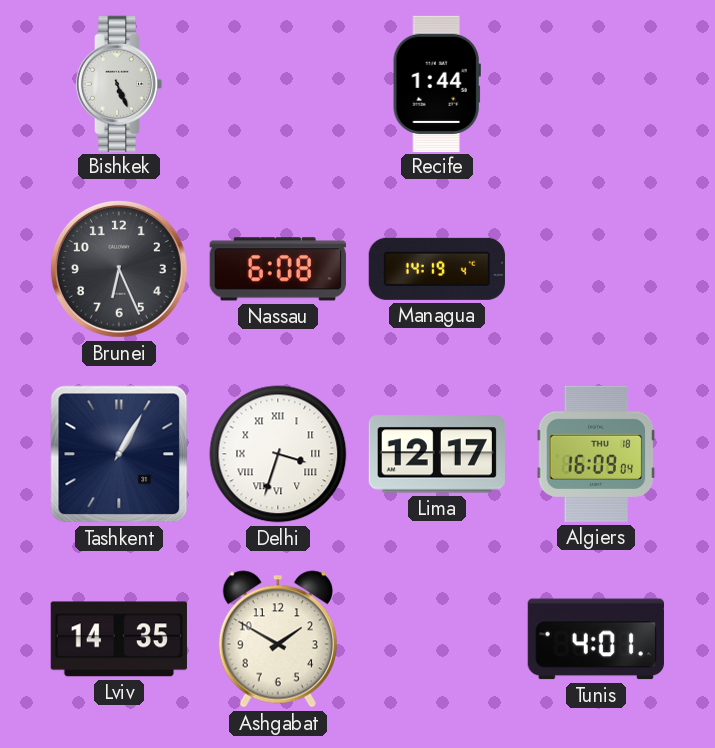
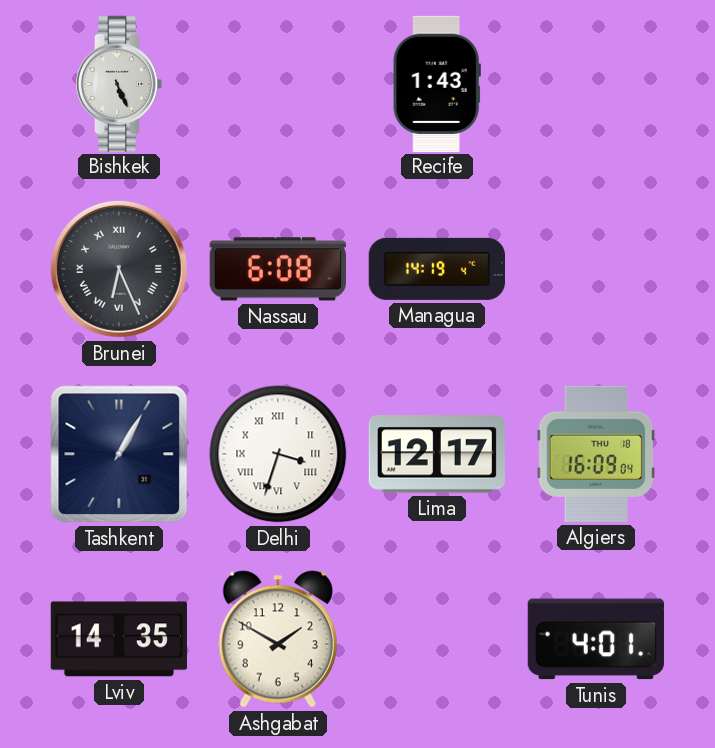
Recife: 1:44 -> 1:43
Brunei numerals: Arabic -> Roman
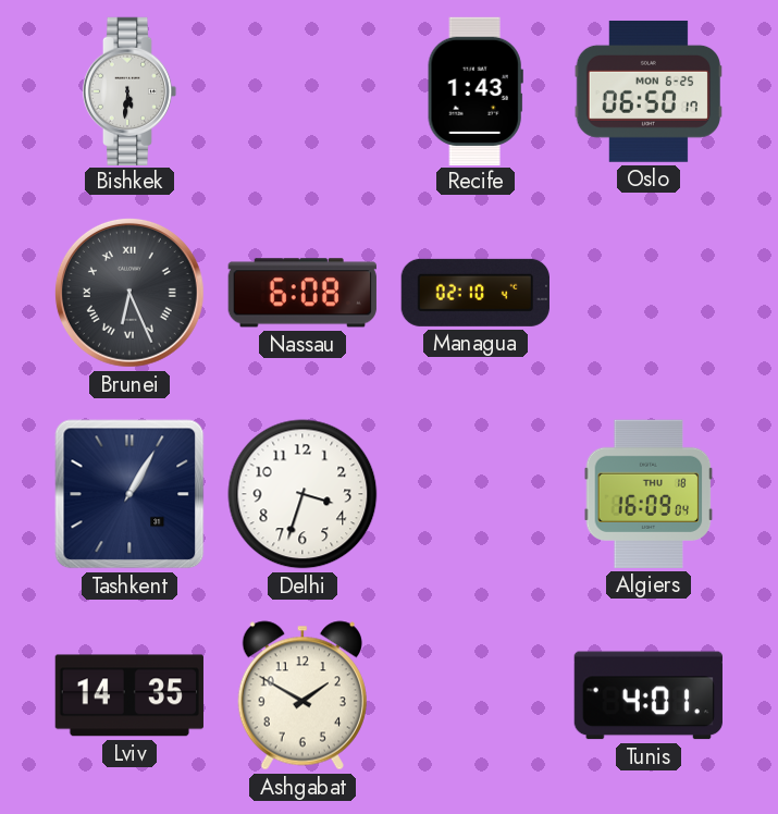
Bishkek: 5:26 -> 5:31
Oslo: none -> 06:50
Managua: 14:19 -> 02:10
Delhi numerals: Roman -> Arabic
Lima: 12:17 -> none
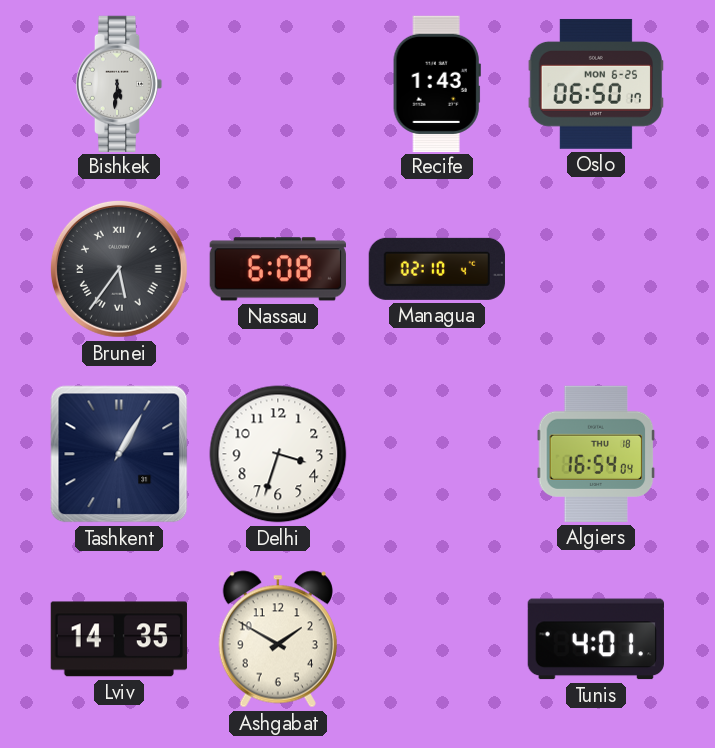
Brunei: 6:26 -> 5:36
Algiers: 16:09 -> 16:54
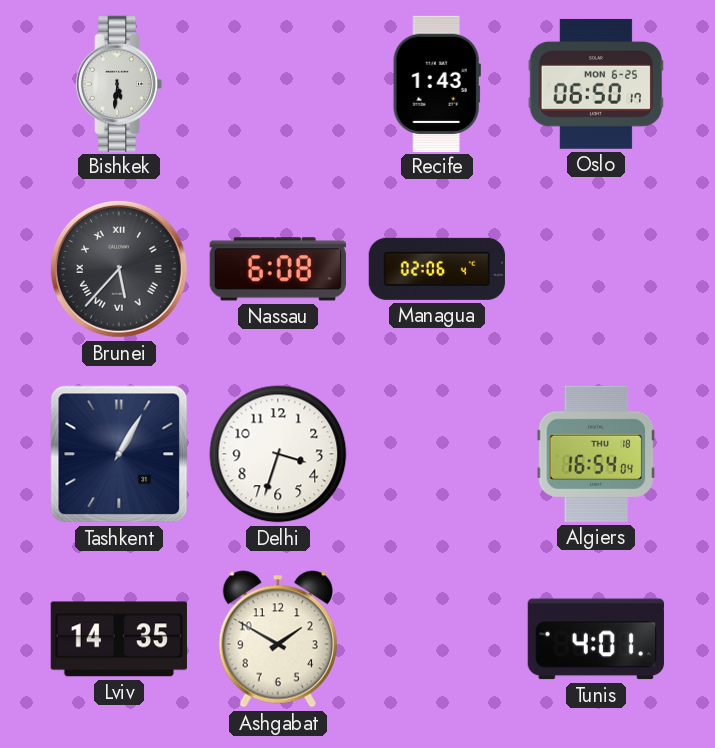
Brunei: 5:36 -> 5:37
Managua: 02:10 -> 02:06
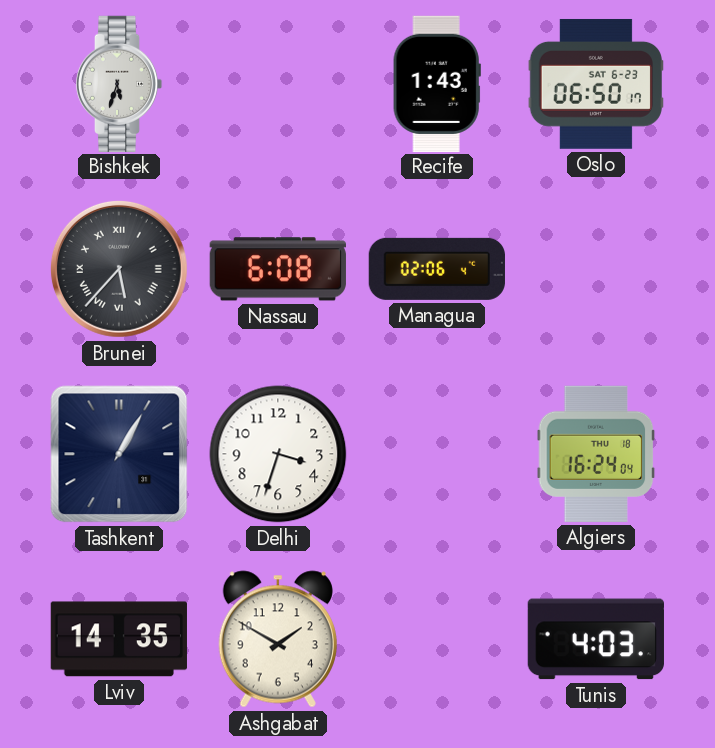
Bishkek: 5:31 -> 5:33
Oslo date: MON 6-25 -> SAT 6-23
Algiers: 16:54 -> 16:24
Tunis: 4:01 -> 4:03
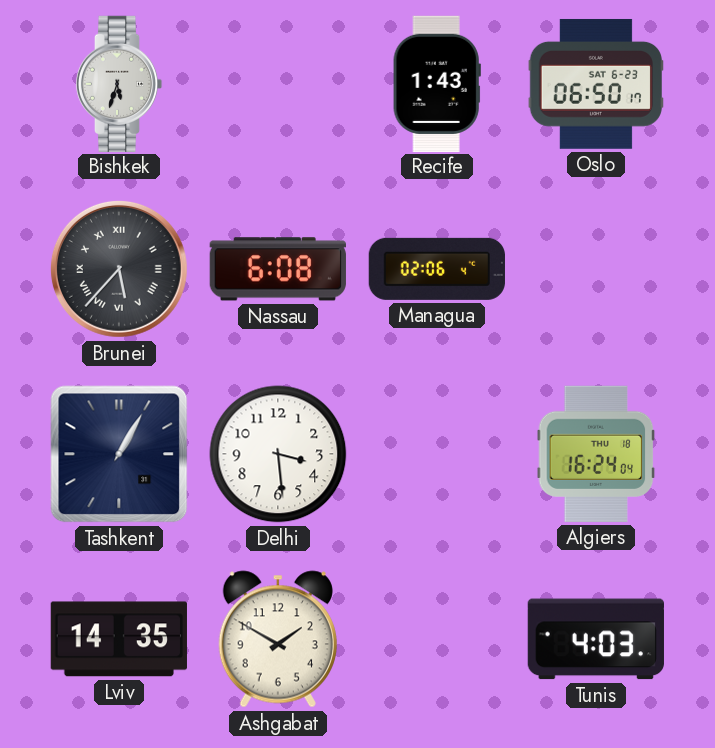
Delhi: 3:33 -> 3:29
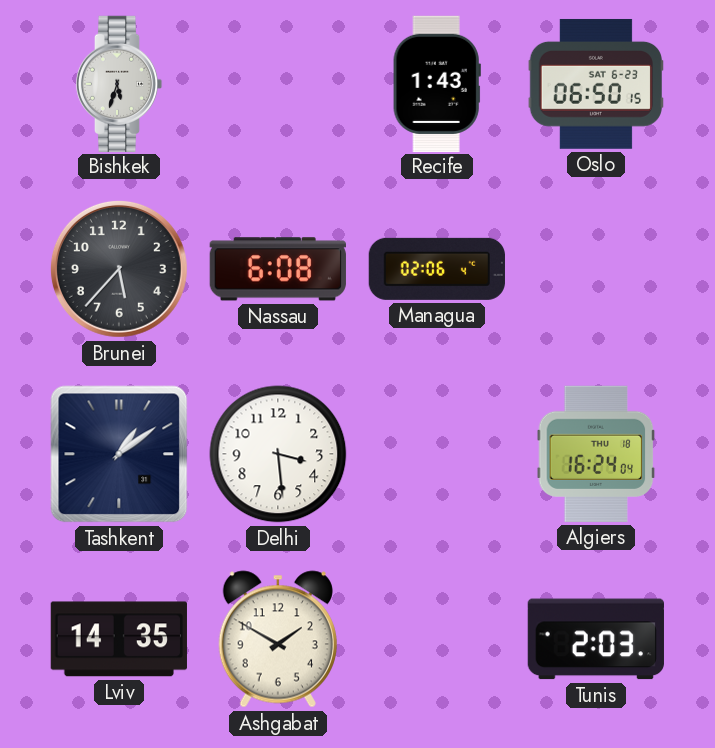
Oslo: 06:50:17 -> 06:50:15
Brunei numerals: Roman -> Arabic
Tashkent: 1:05 -> 1:09
Tunis: 4:03 -> 2:03
